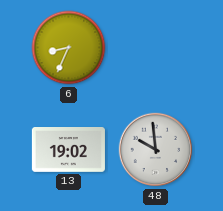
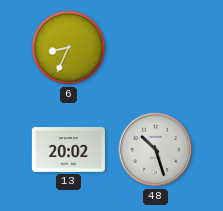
13: 19:02 -> 20:02
48: 9:59 -> 10:27
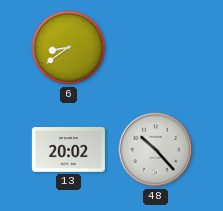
6: 8:34 -> 8:39
48: 10:27 -> 10:23
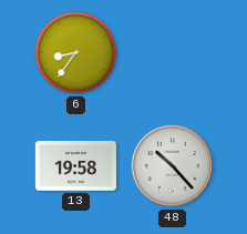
6: 8:39 -> 8:36
13: 20:02 -> 19:58
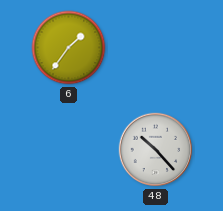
6: 8:36 -> 1:36
13: 19:58 -> none
